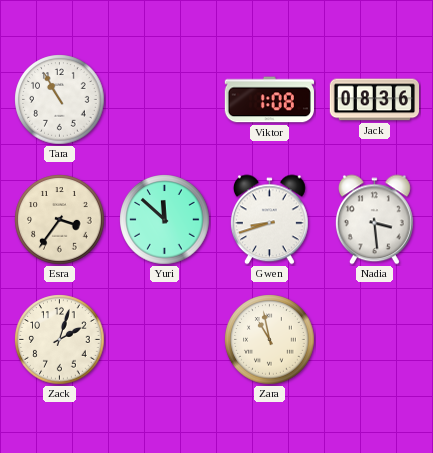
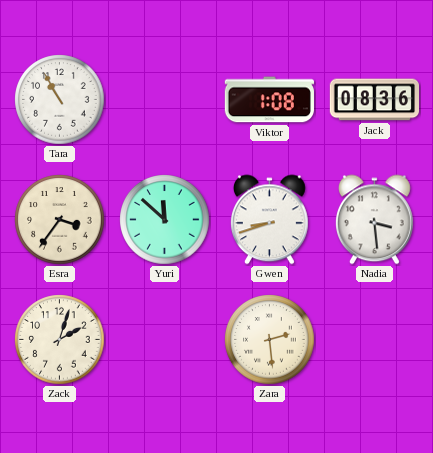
Zara: 10:58 -> 2:29
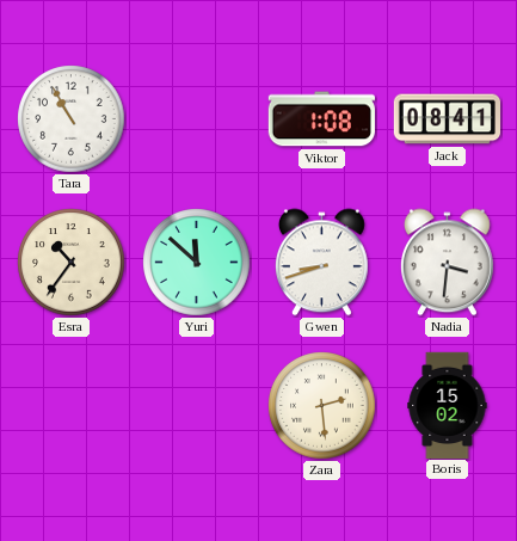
Jack: 08:36 -> 08:41
Esra: 3:36 -> 10:36
Nadia: 3:29 -> 3:31
Zack: 2:03 -> none
Boris: none -> 15:02
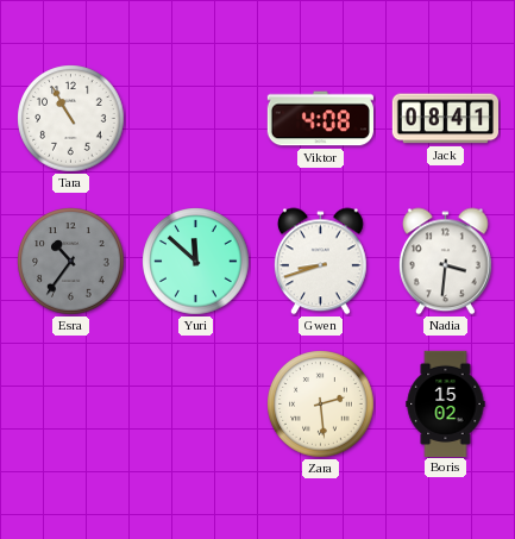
Viktor: 1:08 -> 4:08
Esra dial: cream -> grey
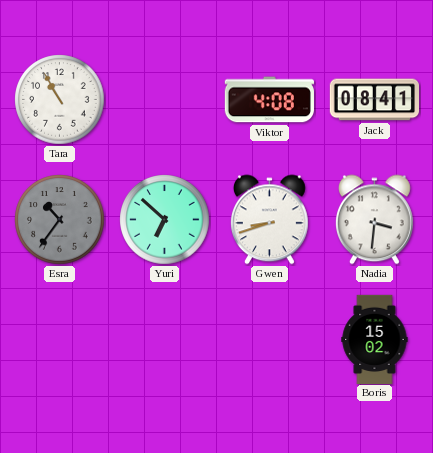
Yuri: 11:52 -> 6:52
Zara: 2:29 -> none
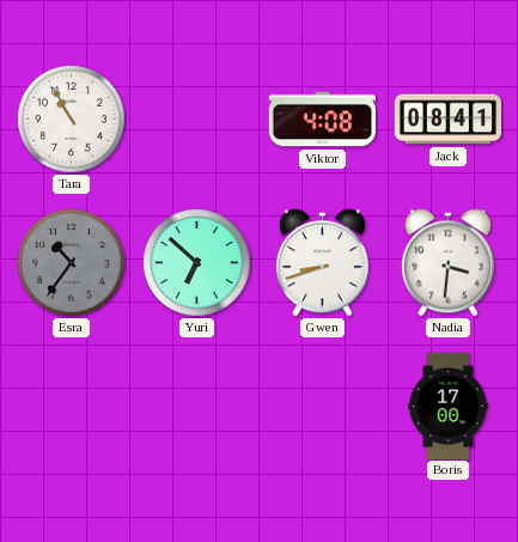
Boris: 15:02 -> 17:00
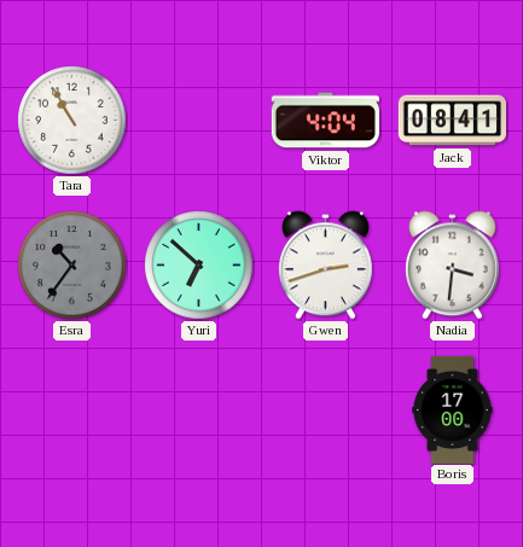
Viktor: 4:08 -> 4:04
Gwen: 8:42 -> 2:42
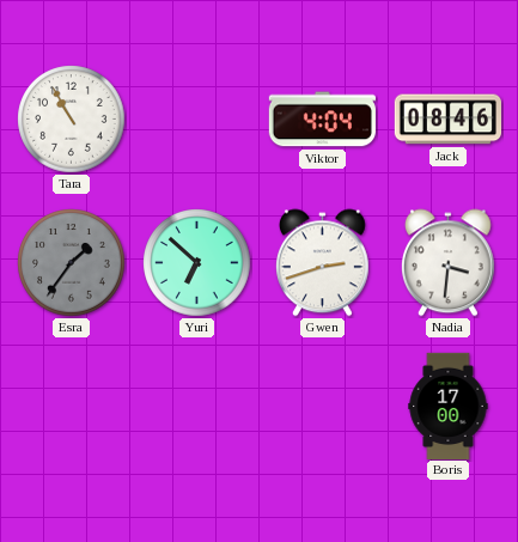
Jack: 08:41 -> 08:46
Esra: 10:36 -> 1:36
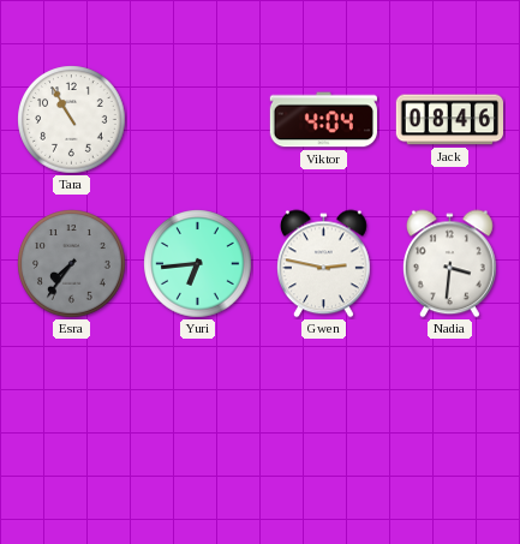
Esra: 1:36 -> 7:36
Yuri: 6:52 -> 6:44
Gwen: 2:42 -> 2:47
Boris: 17:00 -> none
